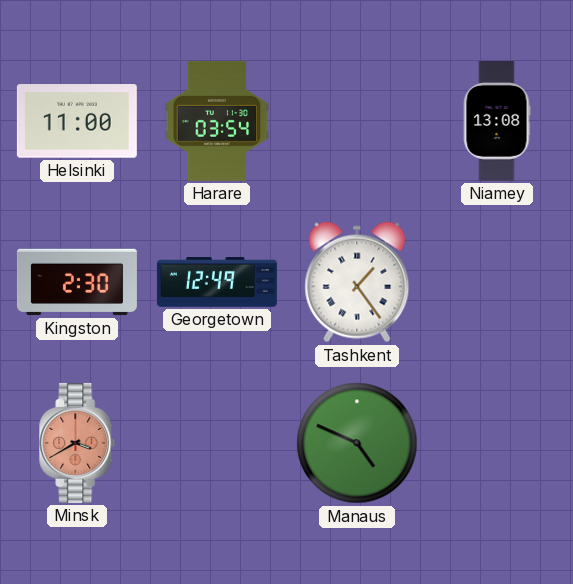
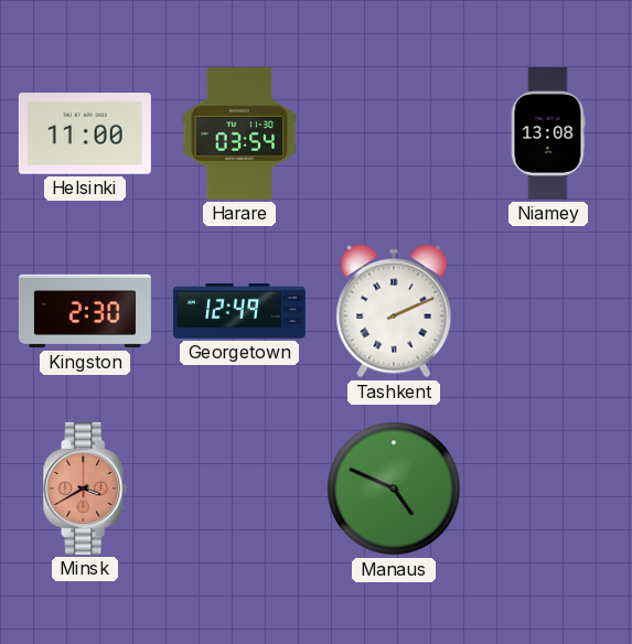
Tashkent: 1:24 -> 2:11
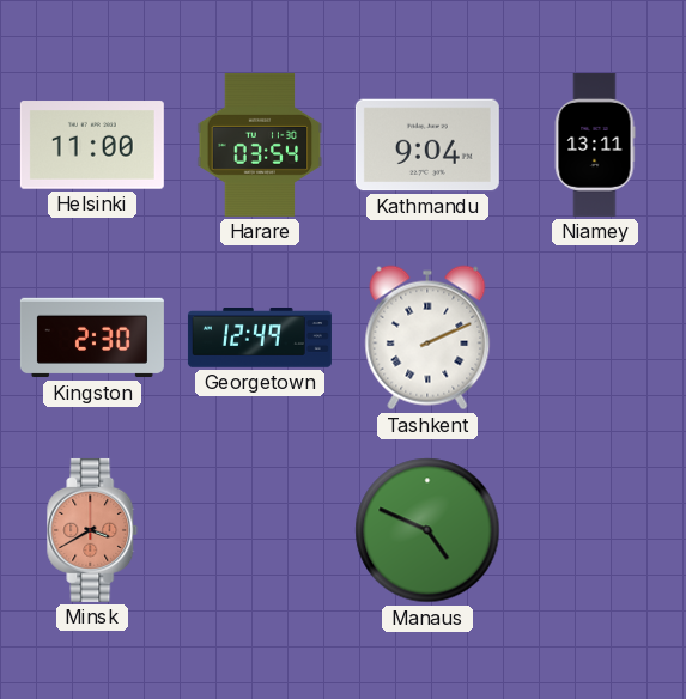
Kathmandu: none -> 9:04
Niamey: 13:08 -> 13:11
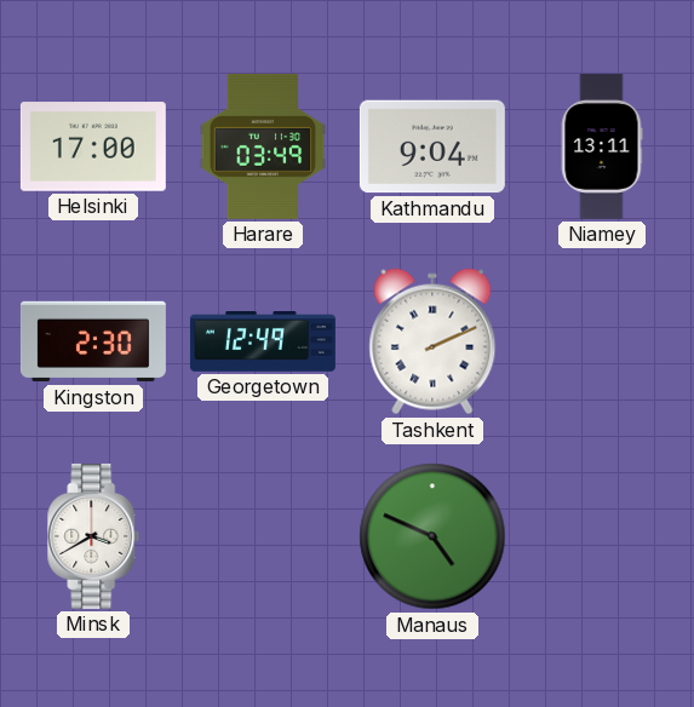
Helsinki: 11:00 -> 17:00
Harare: 03:54 -> 03:49
Minsk dial: salmon -> white
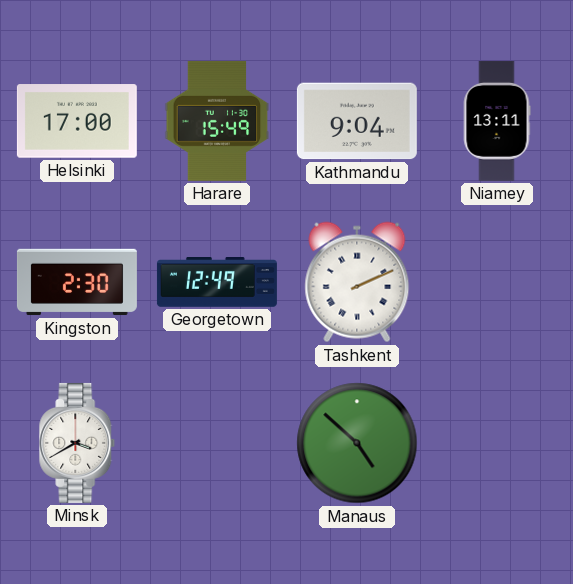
Harare: 03:49 -> 15:49
Manaus: 4:49 -> 4:52
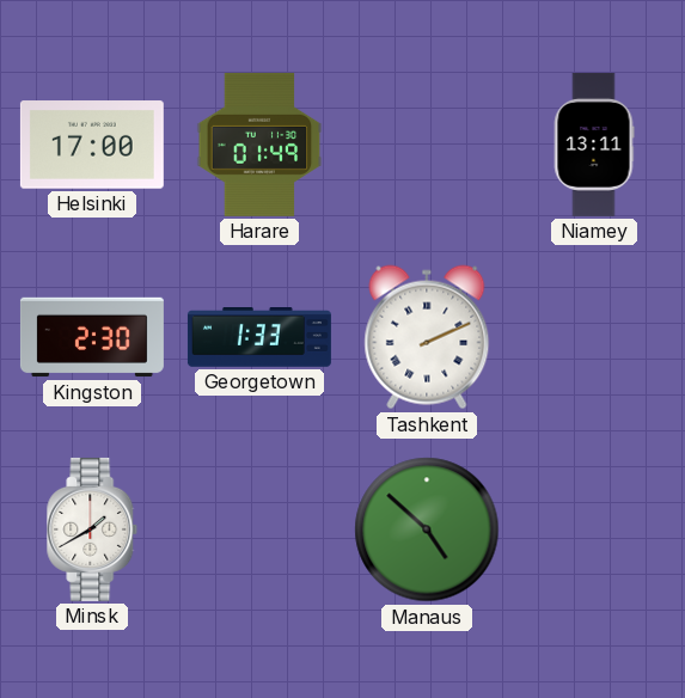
Harare: 15:49 -> 01:49
Kathmandu: 9:04 -> none
Georgetown: 12:49 -> 1:33
Minsk: 3:40 -> 1:40
